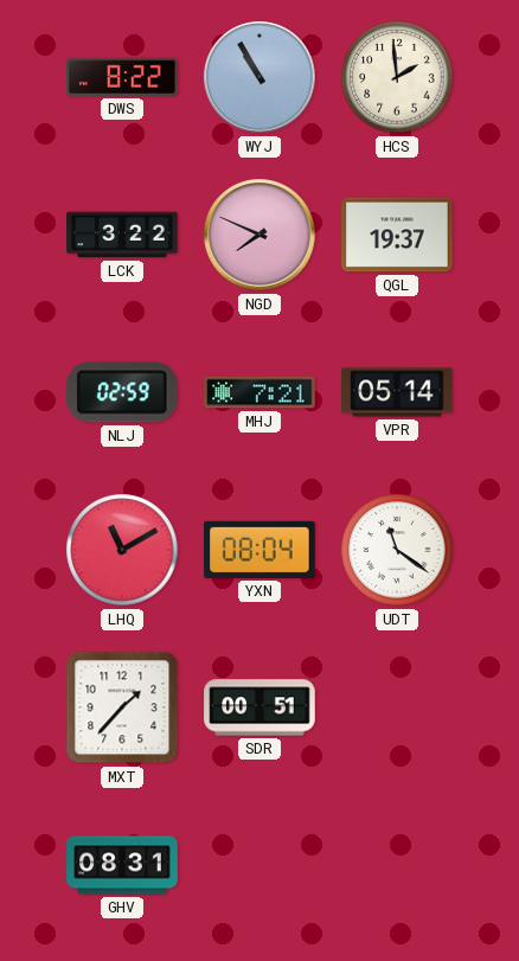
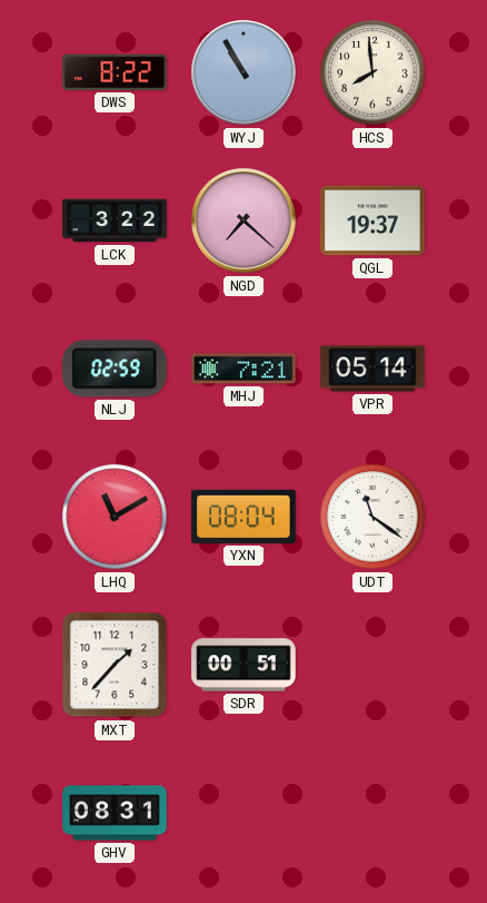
HCS: 1:59 -> 7:59
NGD: 7:49 -> 7:22
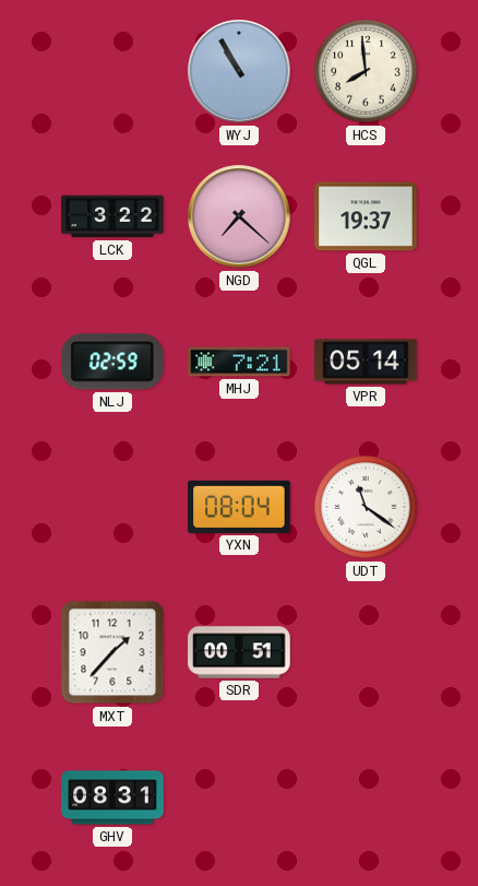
DWS: 8:22 -> none
LHQ: 11:10 -> none
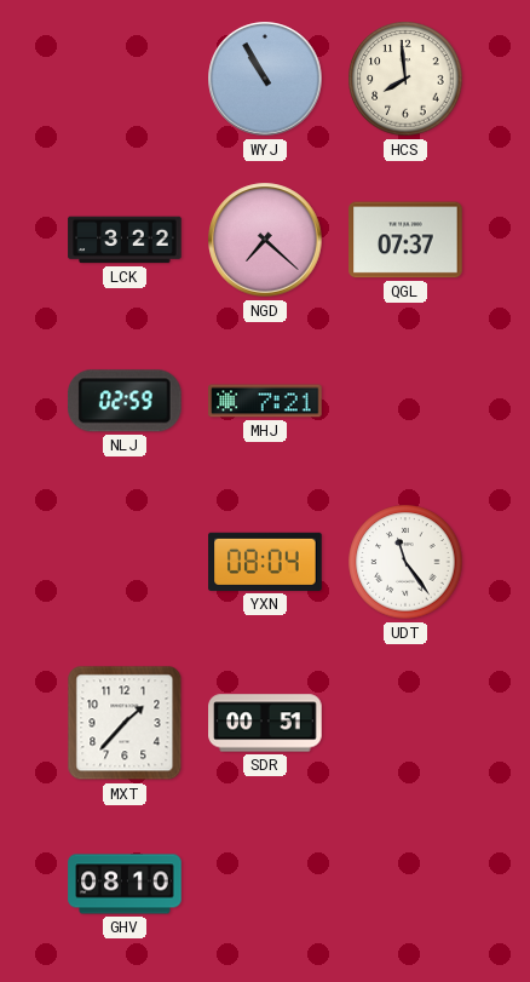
QGL: 19:37 -> 07:37
VPR: 05:14 -> none
UDT: 11:21 -> 11:24
GHV: 08:31 -> 08:10
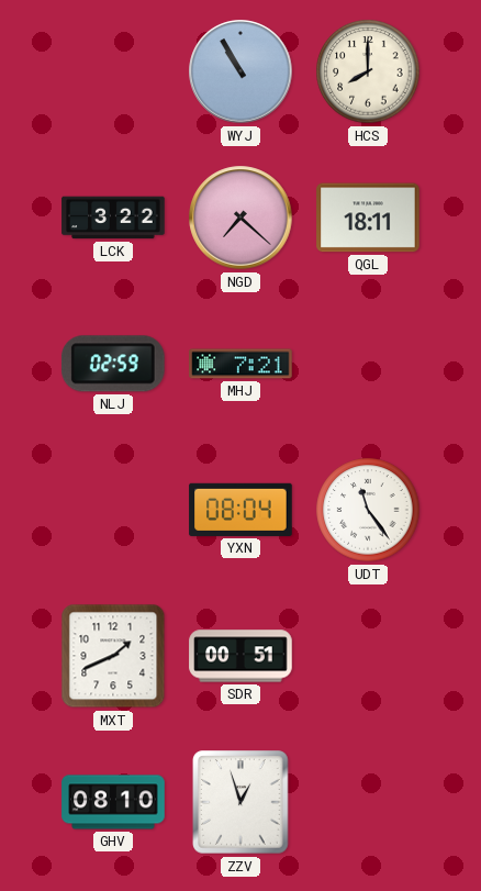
HCS: 7:59 -> 8:00
QGL: 07:37 -> 18:11
MXT: 1:37 -> 1:41
ZZV: none -> 12:57
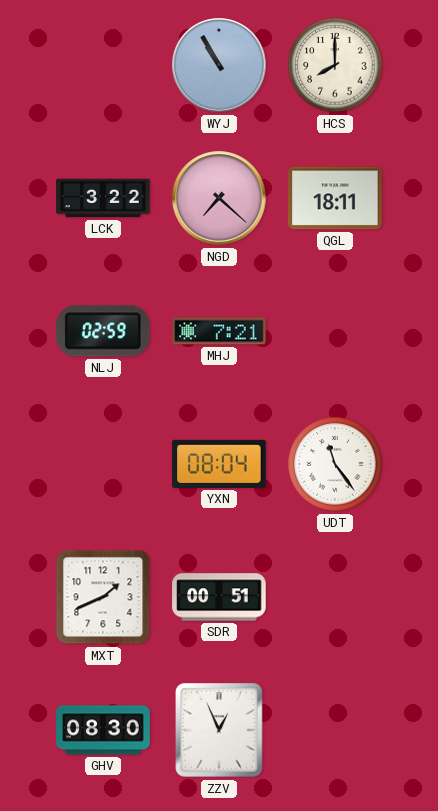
GHV: 08:10 -> 08:30
ZZV: 12:57 -> 12:56
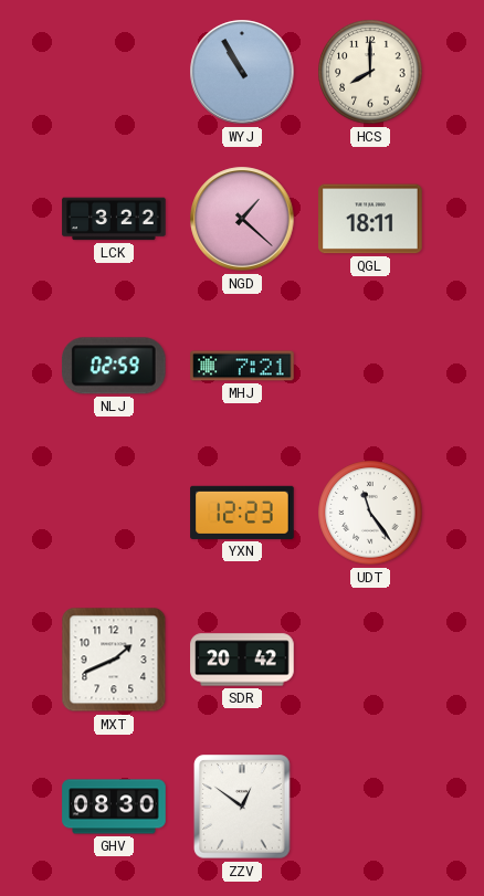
NGD: 7:22 -> 1:22
YXN: 08:04 -> 12:23
SDR: 00:51 -> 20:42
ZZV: 12:56 -> 12:51
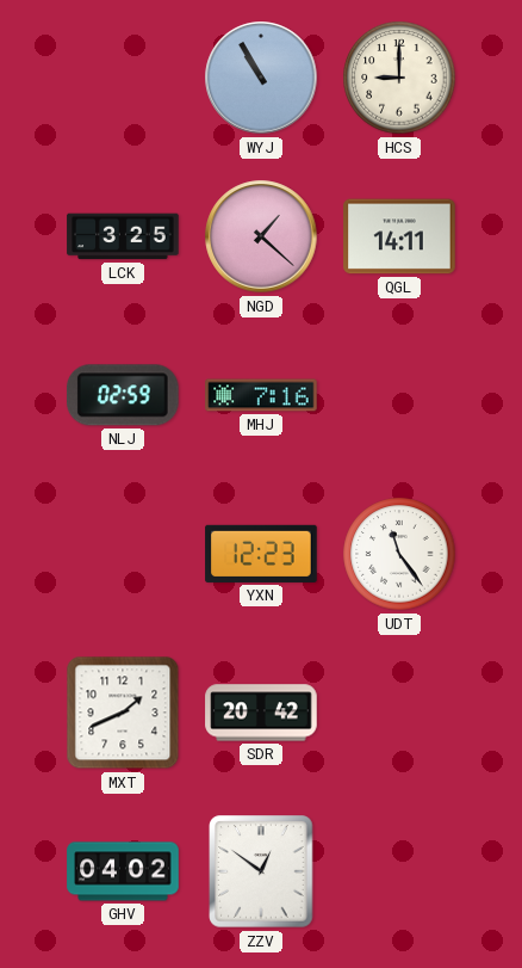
HCS: 8:00 -> 9:00
LCK: 3:22 -> 3:25
QGL: 18:11 -> 14:11
MHJ: 7:21 -> 7:16
GHV: 08:30 -> 04:02
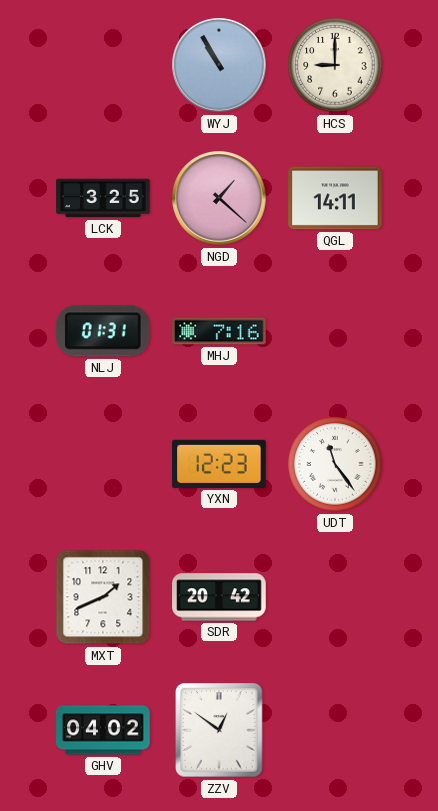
NLJ: 02:59 -> 01:31
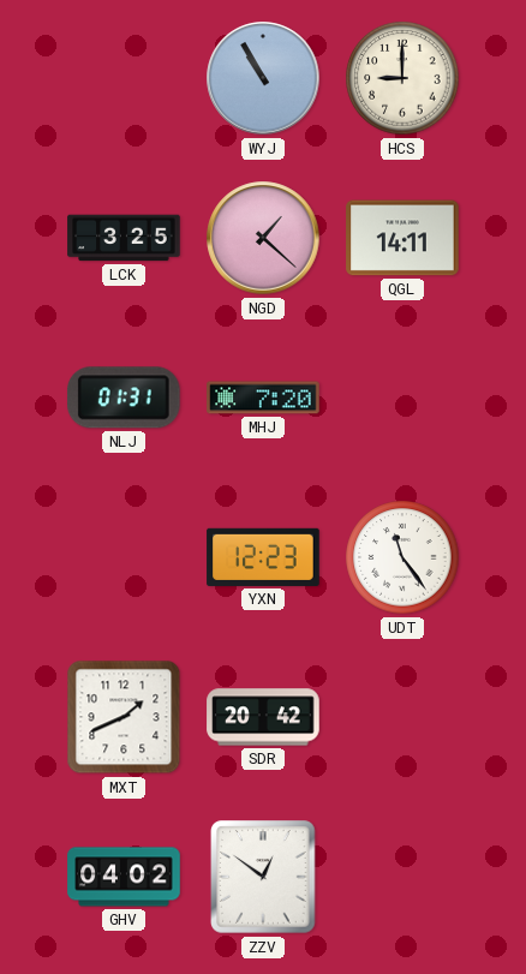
MHJ: 7:16 -> 7:20
